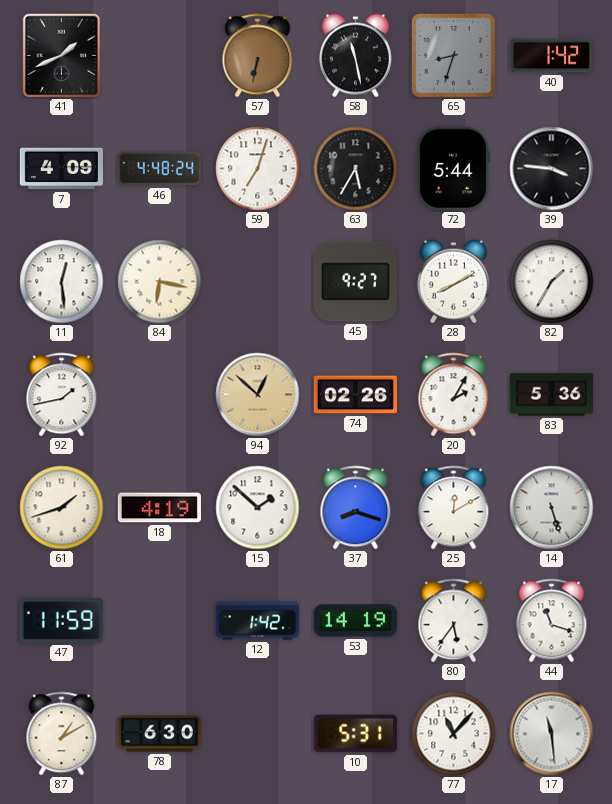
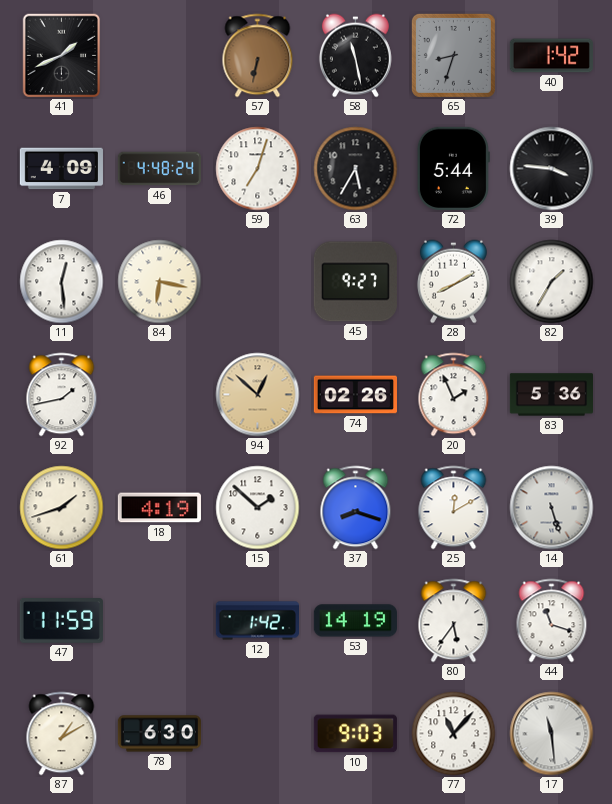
20: 2:05 -> 1:56
10: 5:31 -> 9:03
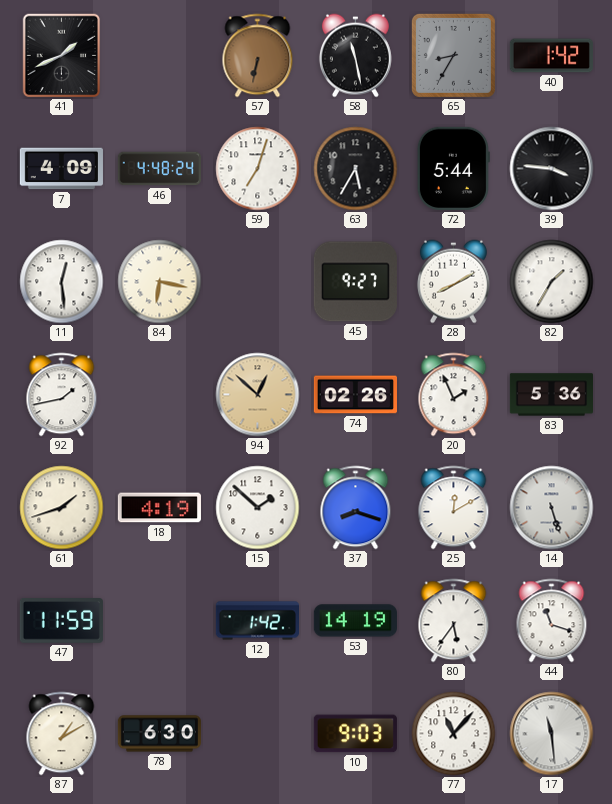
65: 8:33 -> 8:35
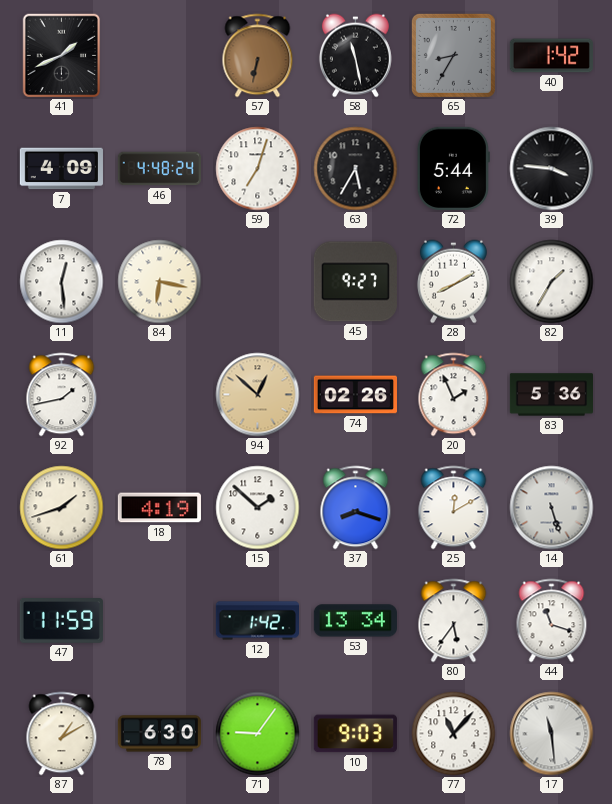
53: 14:19 -> 13:34
71: none -> 9:06
